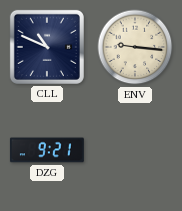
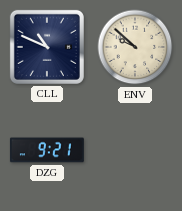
ENV: 9:16 -> 9:52
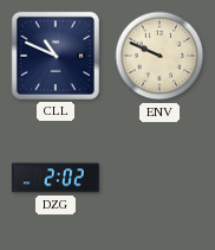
ENV: 9:52 -> 9:49
DZG: 9:21 -> 2:02
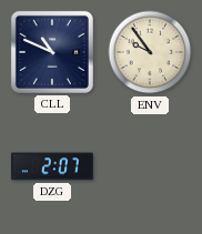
ENV: 9:49 -> 9:54
DZG: 2:02 -> 2:07
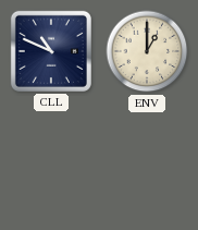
ENV: 9:54 -> 1:00
DZG: 2:07 -> none
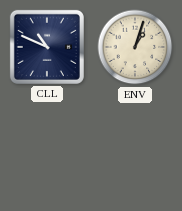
ENV: 1:00 -> 1:03
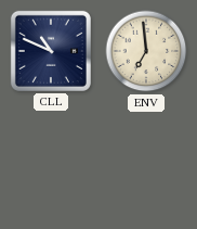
ENV: 1:03 -> 6:59
